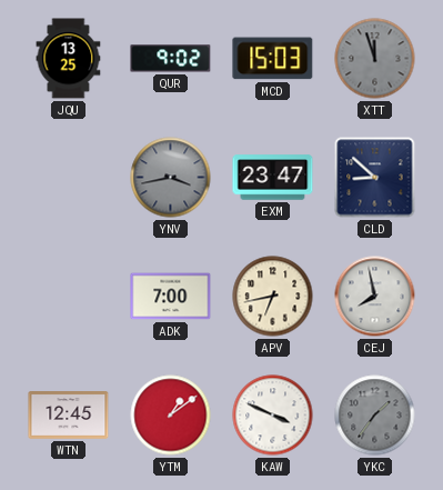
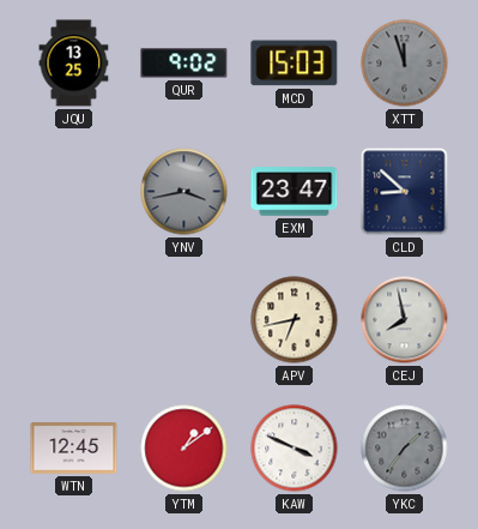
ADK: 7:00 -> none
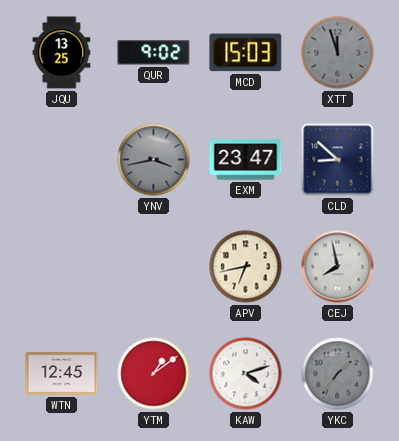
KAW: 3:49 -> 4:12
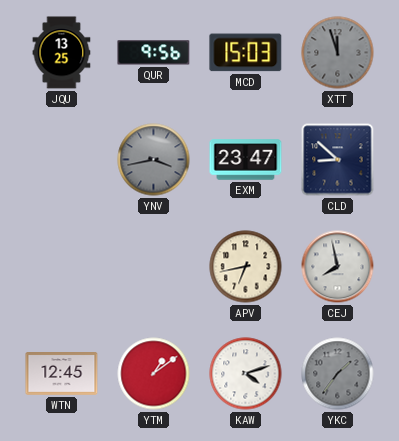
QUR: 9:02 -> 9:56
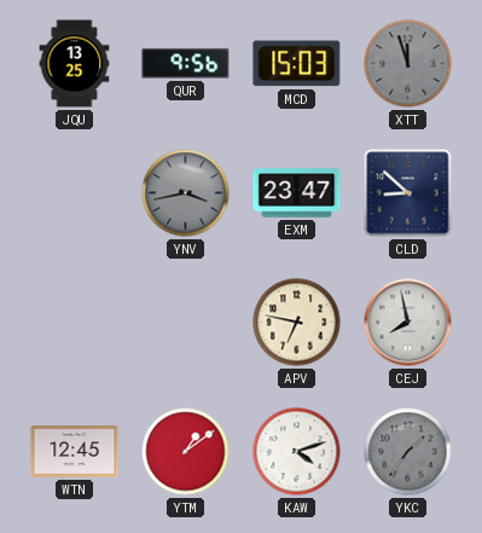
APV: 6:43 -> 6:47
